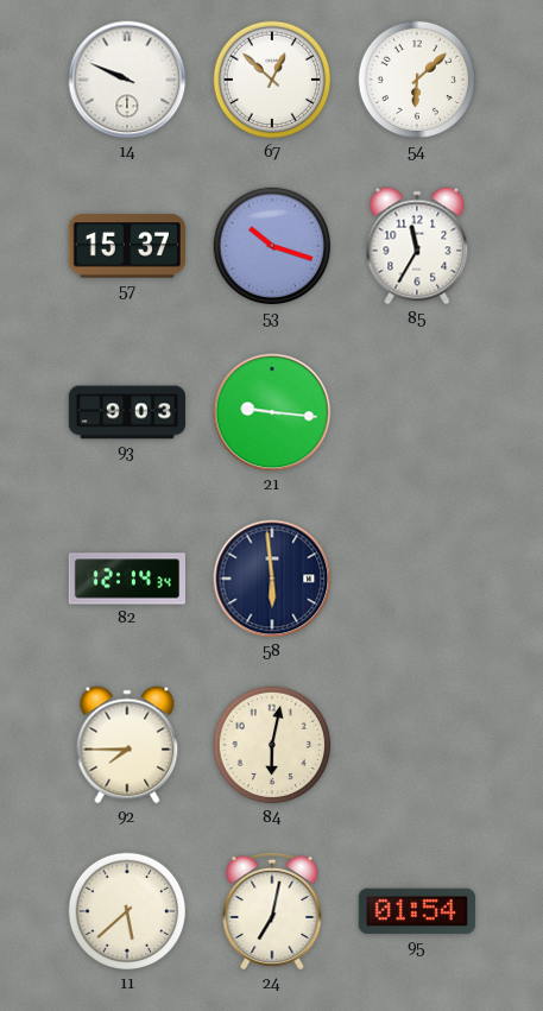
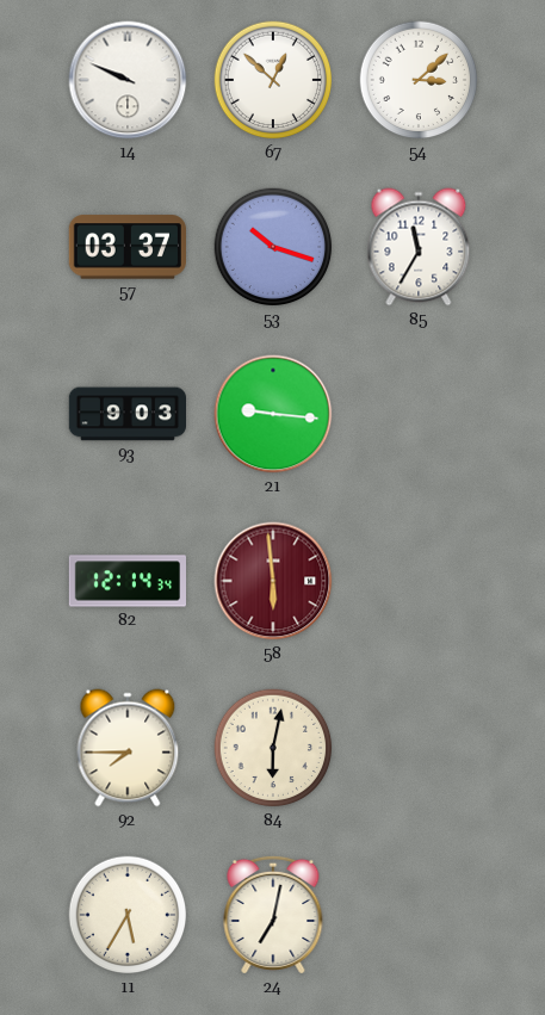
54: 6:08 -> 3:08
57: 15:37 -> 03:37
58 dial: navy -> burgundy
11: 5:38 -> 5:35
95: 01:54 -> none
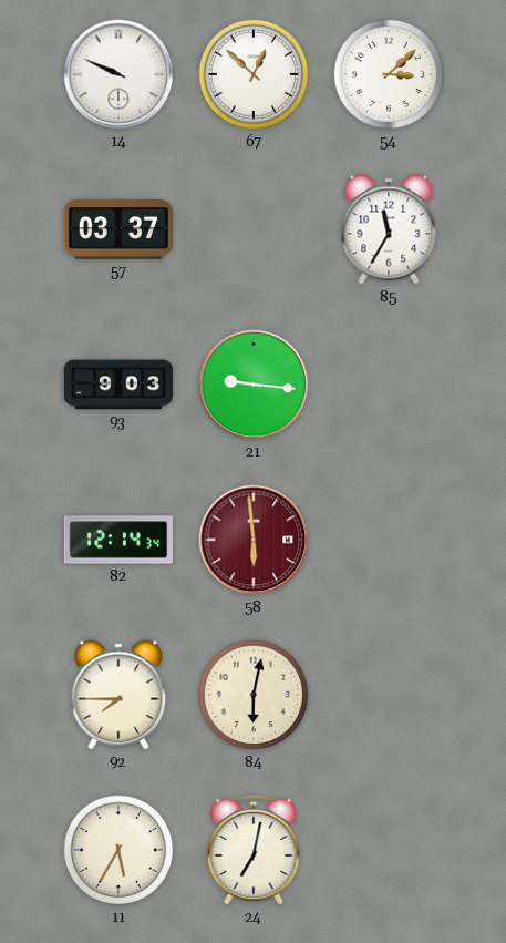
53: 10:18 -> none
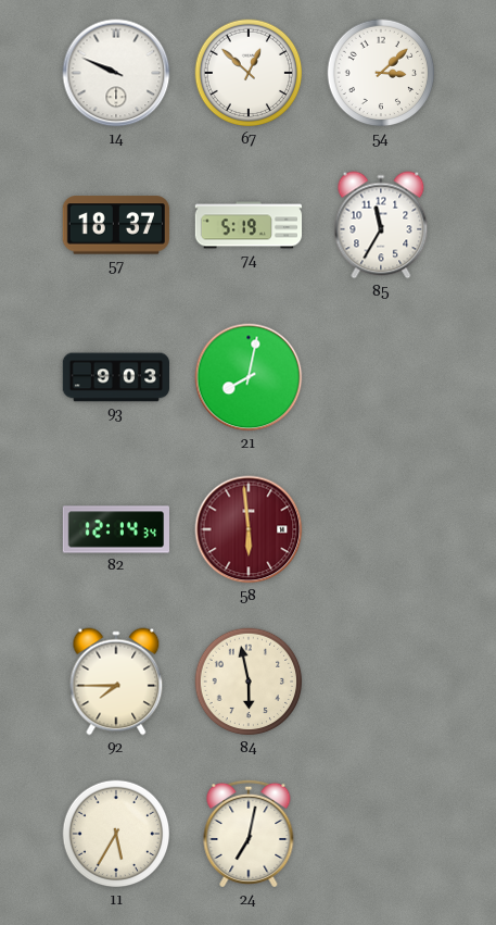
57: 03:37 -> 18:37
74: none -> 5:19
21: 9:16 -> 8:02
84: 6:02 -> 5:58
